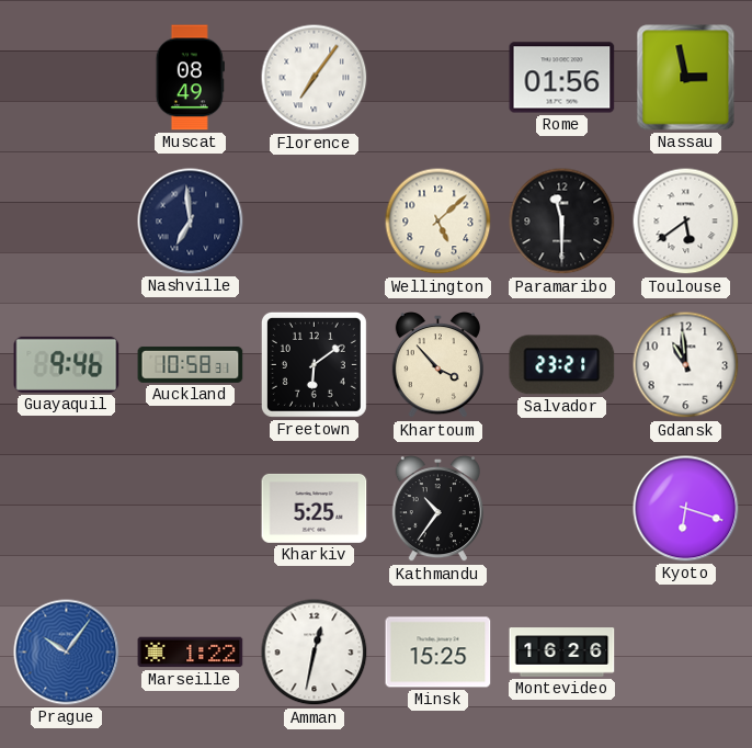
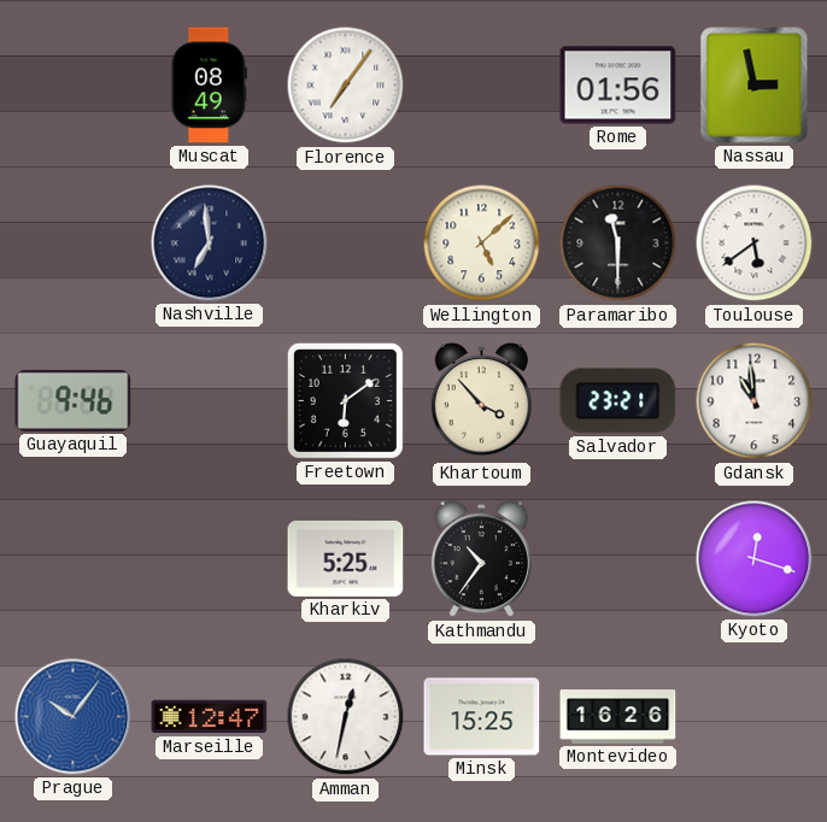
Auckland: 10:58 -> none
Kyoto: 6:18 -> 12:18
Marseille: 1:22 -> 12:47
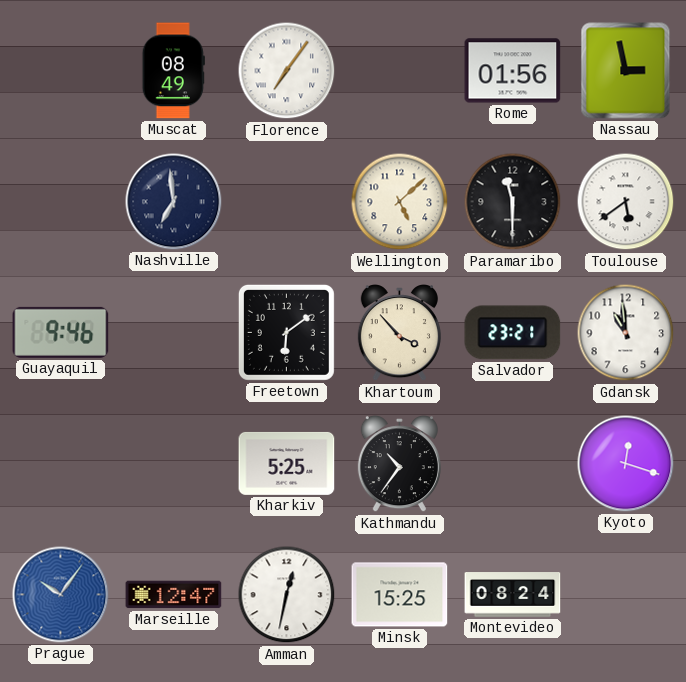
Montevideo: 16:26 -> 08:24
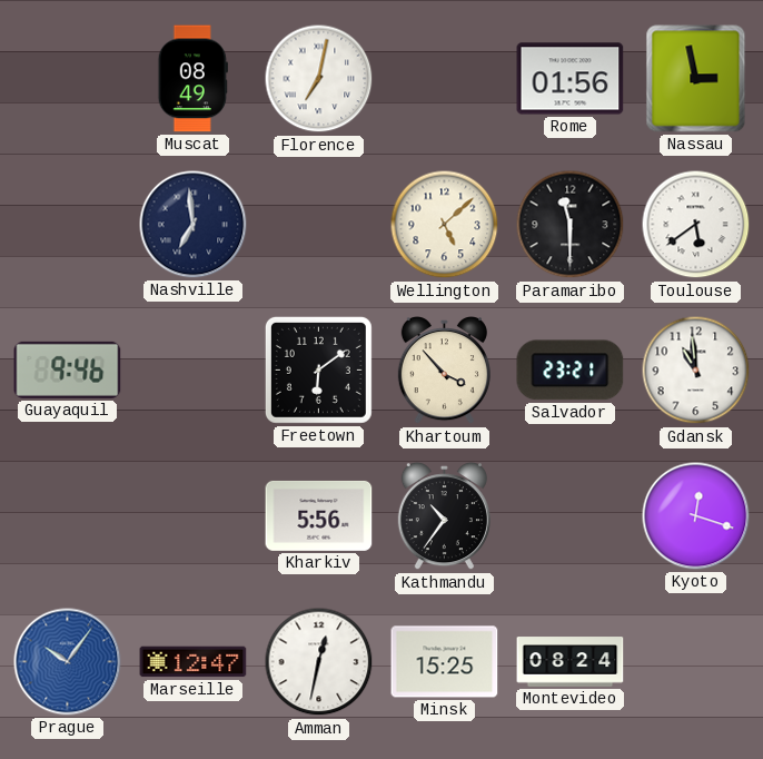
Florence: 7:06 -> 7:02
Kharkiv: 5:25 -> 5:56
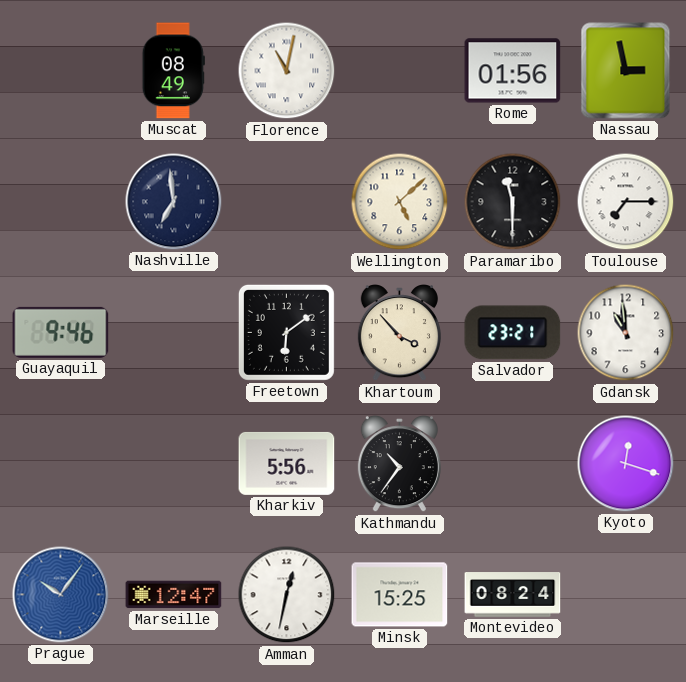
Florence: 7:02 -> 11:02
Toulouse: 5:39 -> 7:15
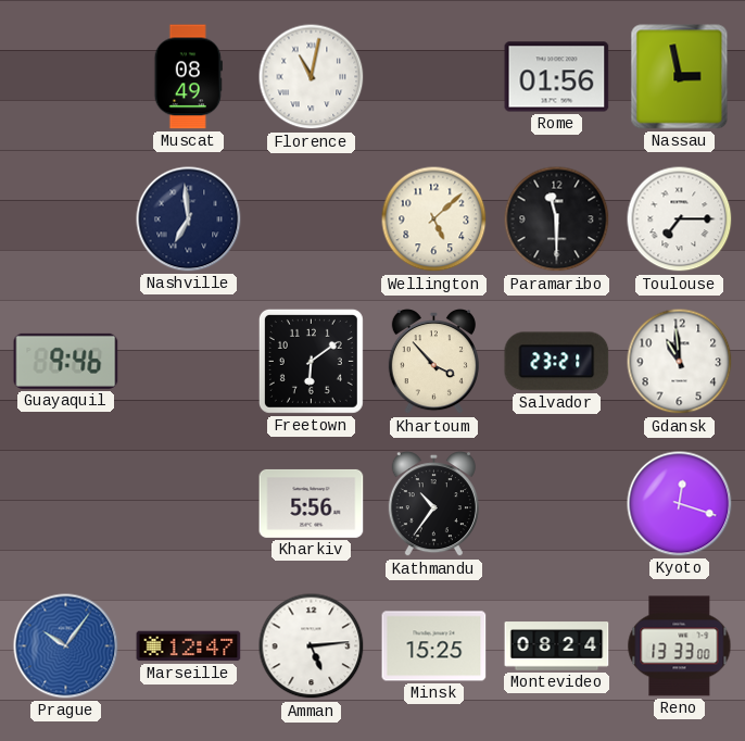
Amman: 12:32 -> 5:14
Reno: none -> 13:33
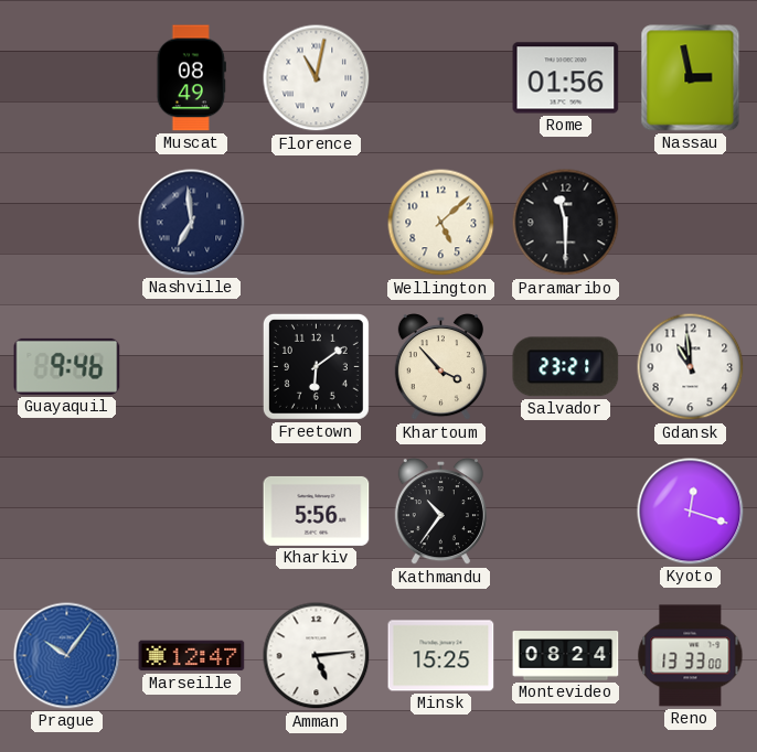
Toulouse: 7:15 -> none
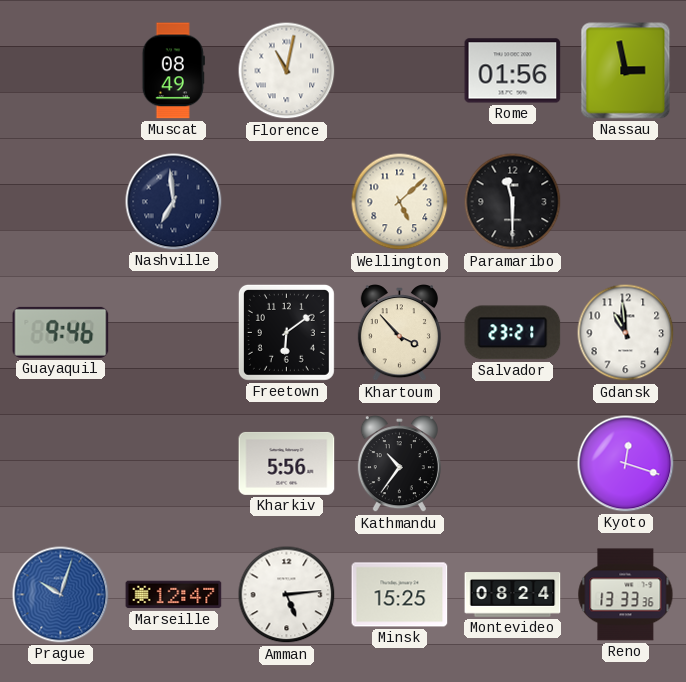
Prague: 10:06 -> 10:03
Reno: 13:33:00 -> 13:33:36
